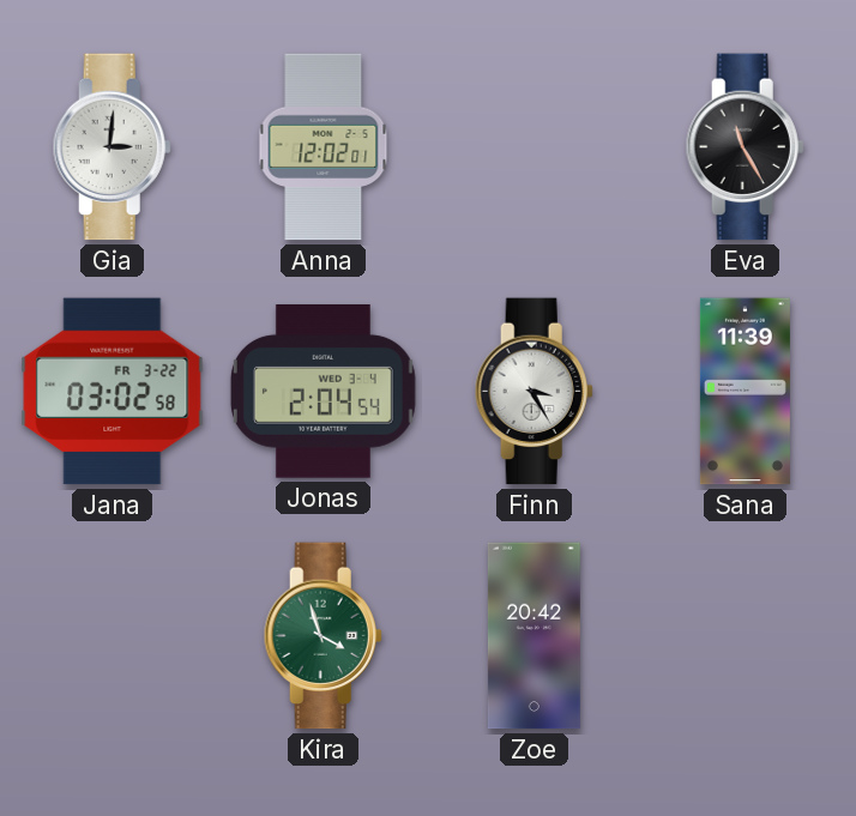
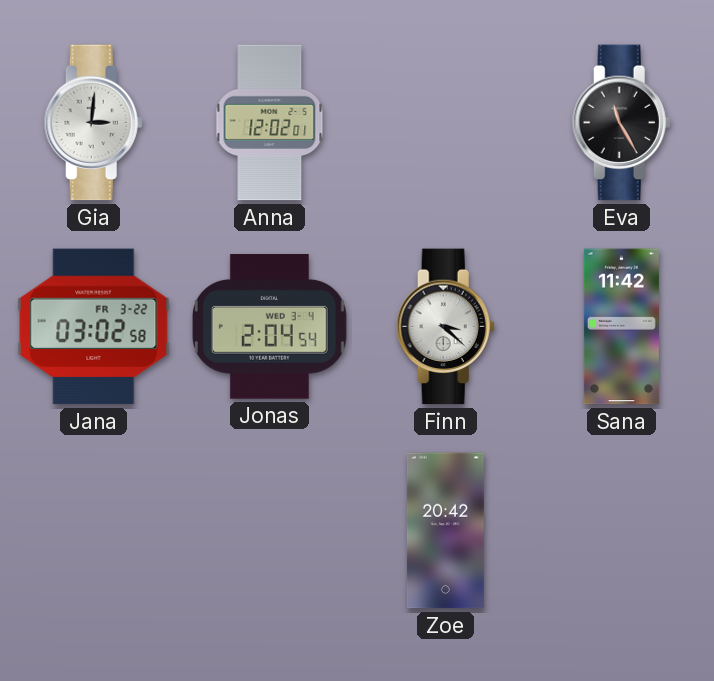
Finn: 3:25 -> 3:22
Sana: 11:39 -> 11:42
Kira: 3:57 -> none
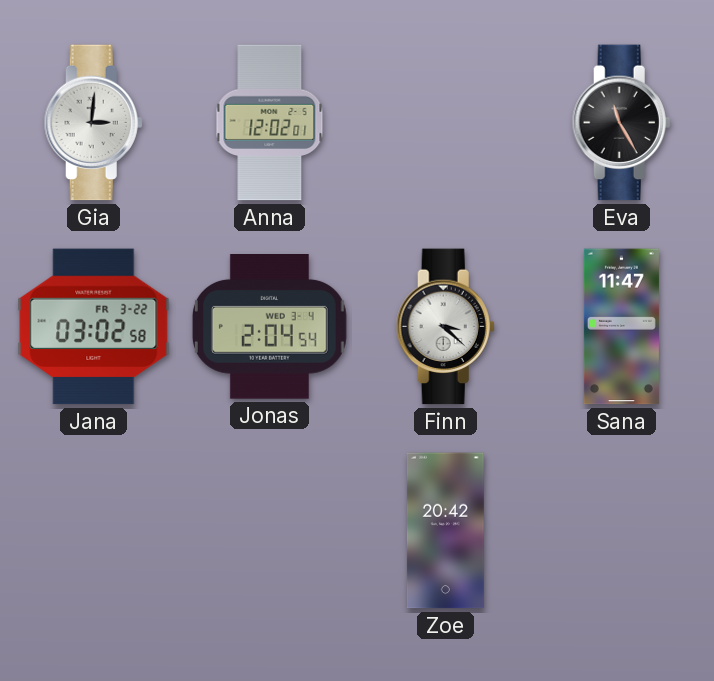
Sana: 11:42 -> 11:47
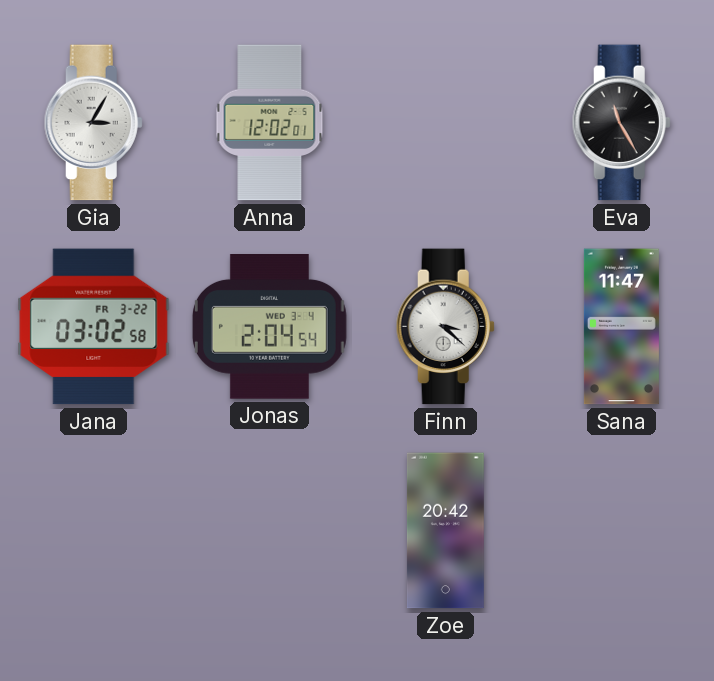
Gia: 3:01 -> 3:05
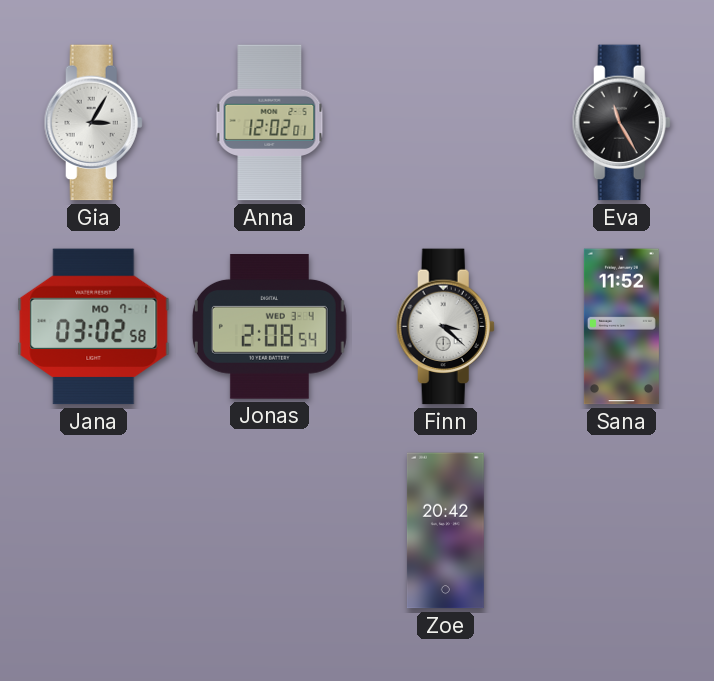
Jana date: FR 3-22 -> MO 7-1
Jonas: 2:04 -> 2:08
Sana: 11:47 -> 11:52
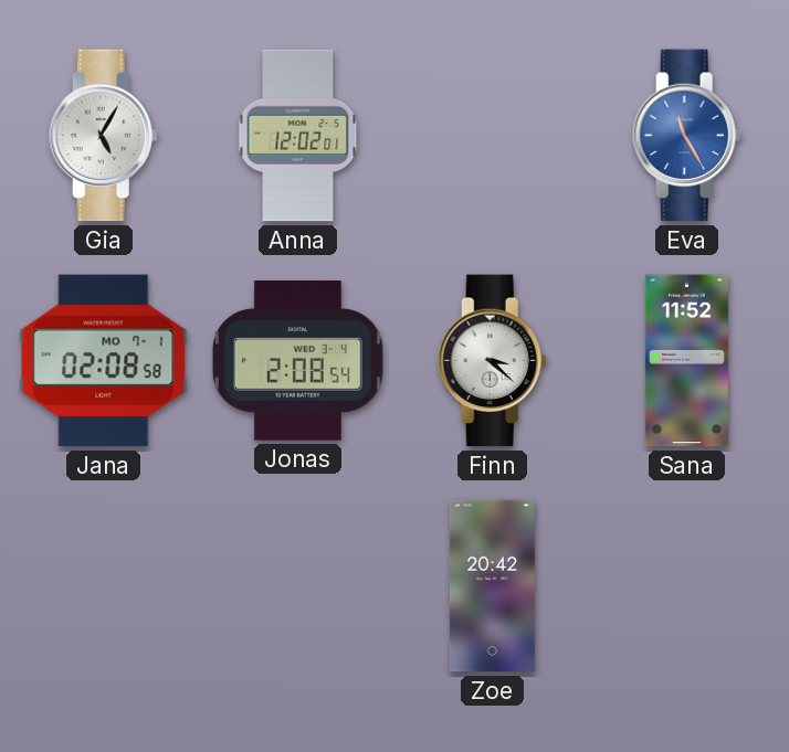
Gia: 3:05 -> 5:05
Eva dial: black -> blue
Jana: 03:02 -> 02:08
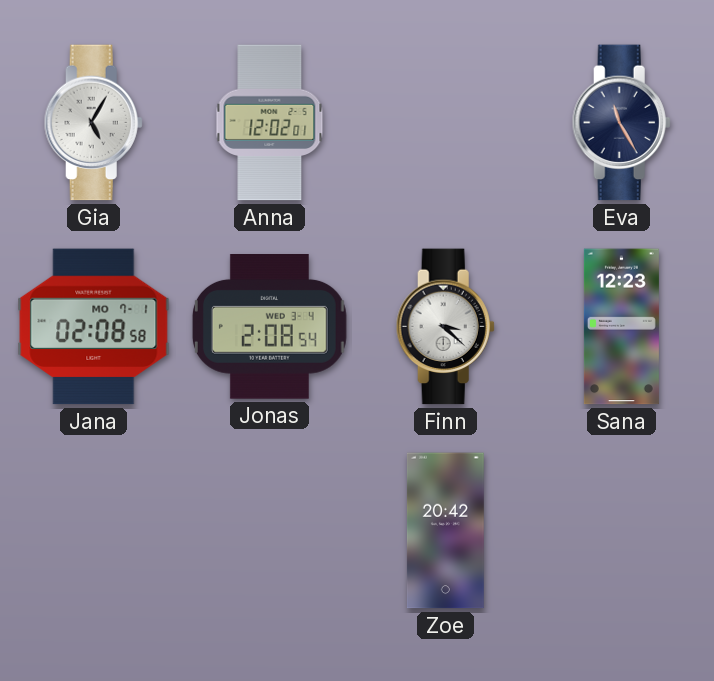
Eva dial: blue -> navy
Sana: 11:52 -> 12:23
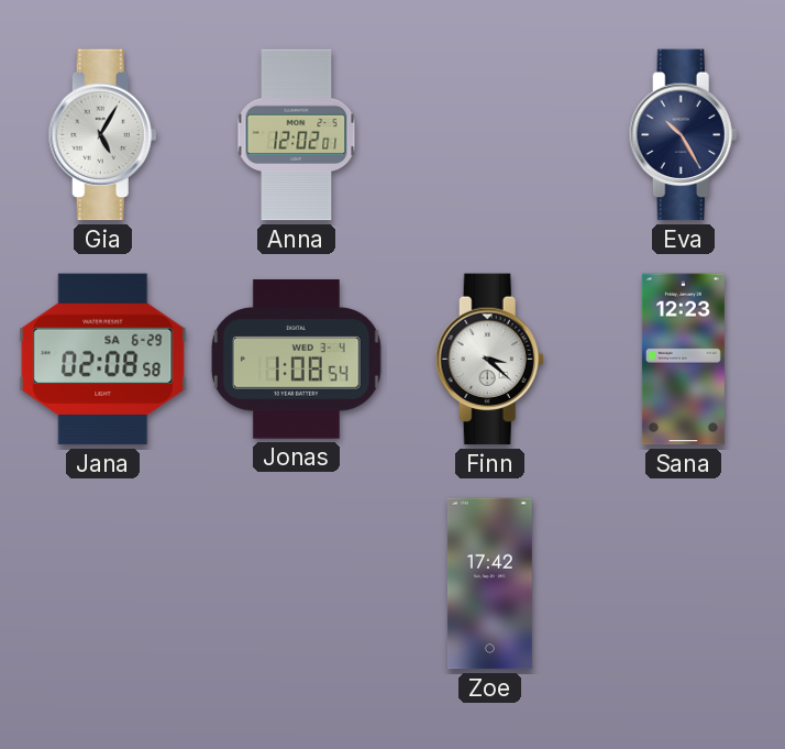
Eva: 11:25 -> 10:25
Jana date: MO 7-1 -> SA 6-29
Jonas: 2:08 -> 1:08
Zoe: 20:42 -> 17:42
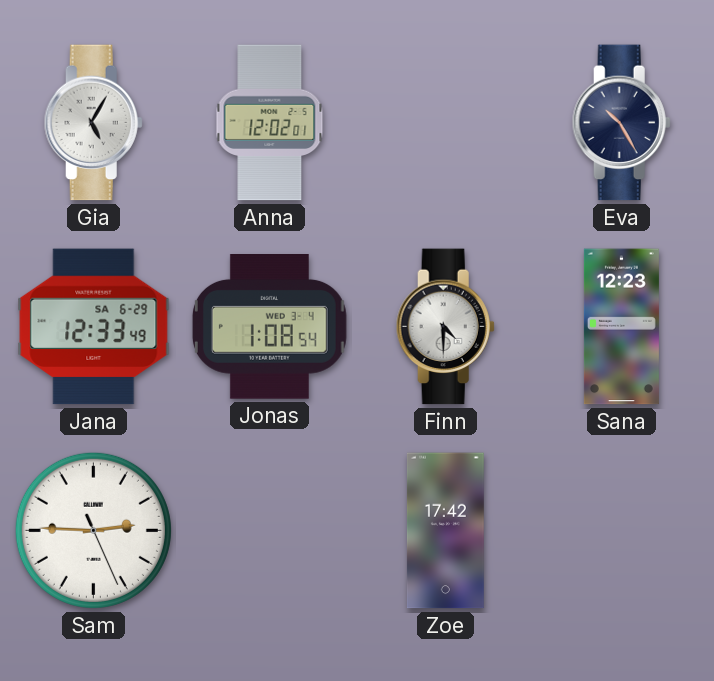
Jana: 02:08 -> 12:33
Finn: 3:22 -> 4:30
Sam: none -> 2:45
